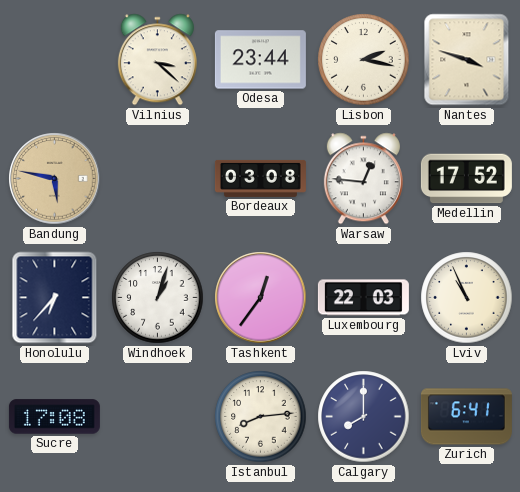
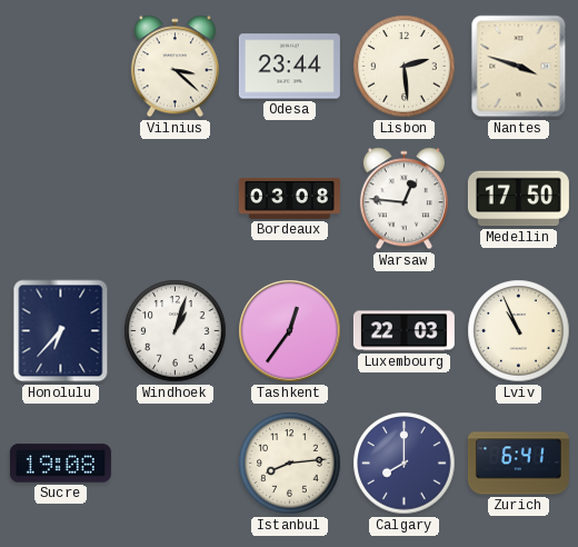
Lisbon: 2:17 -> 2:29
Bandung: 5:47 -> none
Medellin: 17:52 -> 17:50
Sucre: 17:08 -> 19:08
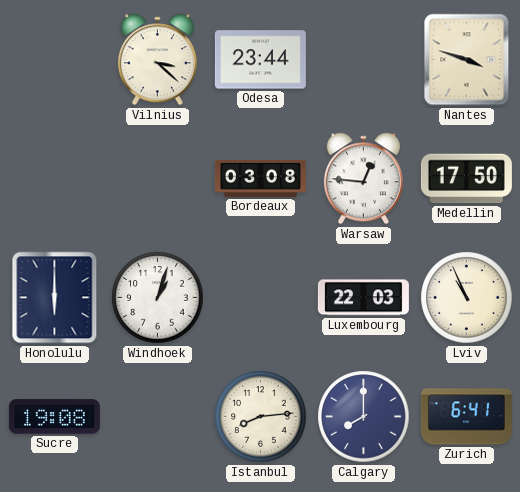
Lisbon: 2:29 -> none
Honolulu: 6:37 -> 6:00
Tashkent: 12:36 -> none
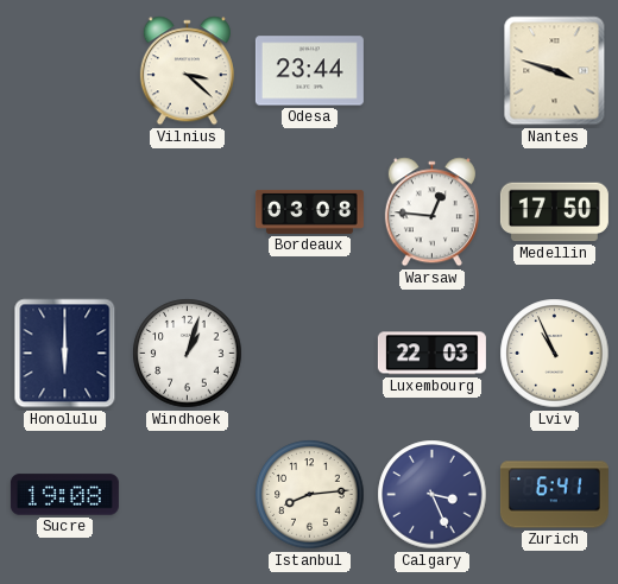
Calgary: 8:00 -> 3:26
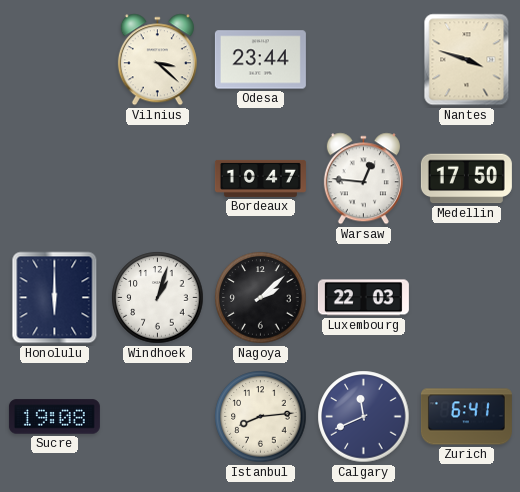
Bordeaux: 03:08 -> 10:47
Nagoya: none -> 2:08
Lviv: 10:56 -> none
Calgary: 3:26 -> 11:41
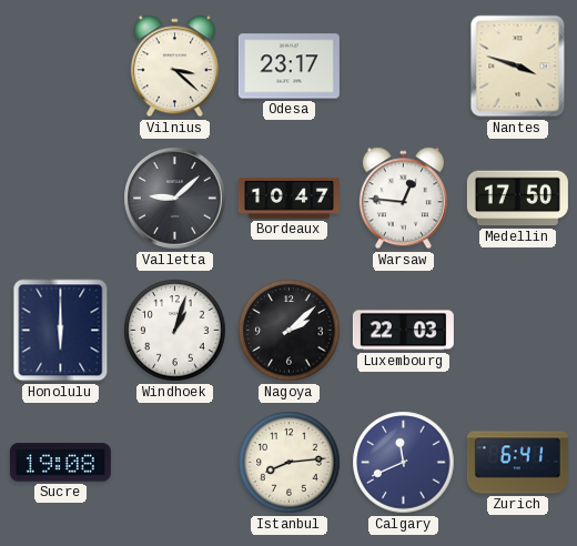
Odesa: 23:44 -> 23:17
Valletta: none -> 9:08
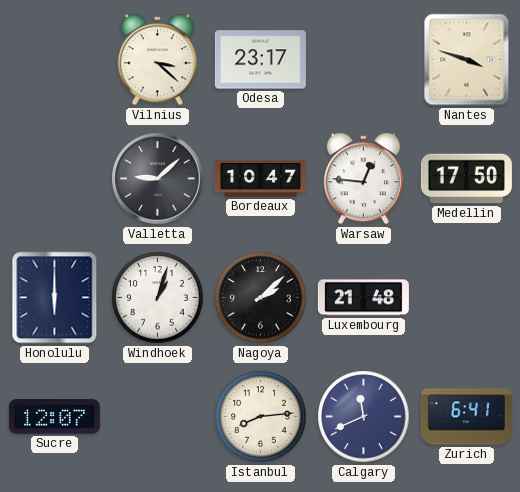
Luxembourg: 22:03 -> 21:48
Sucre: 19:08 -> 12:07
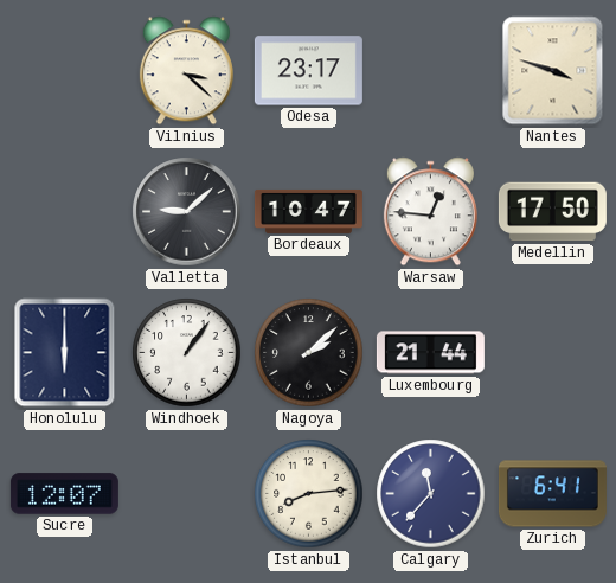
Windhoek: 1:03 -> 1:06
Luxembourg: 21:48 -> 21:44
Calgary: 11:41 -> 11:37
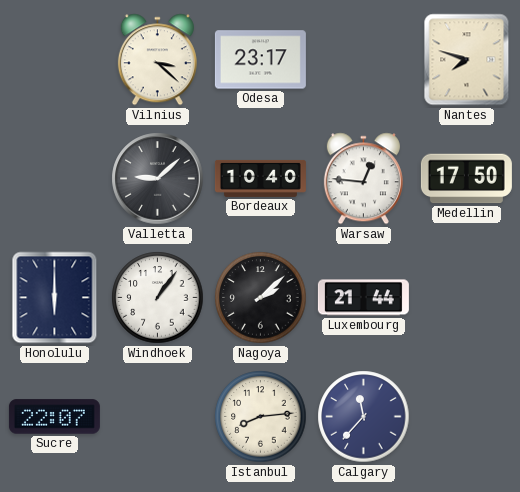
Nantes: 3:48 -> 7:48
Bordeaux: 10:47 -> 10:40
Sucre: 12:07 -> 22:07
Zurich: 6:41 -> none
